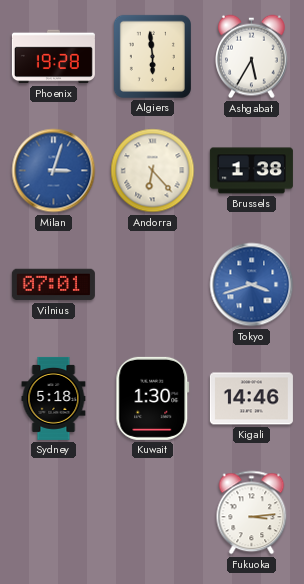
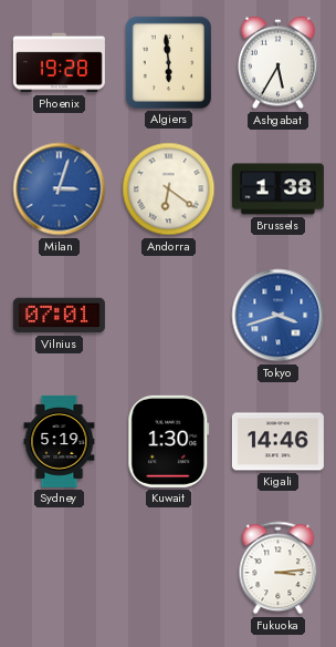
Andorra: 6:23 -> 6:21
Sydney: 5:18 -> 5:19
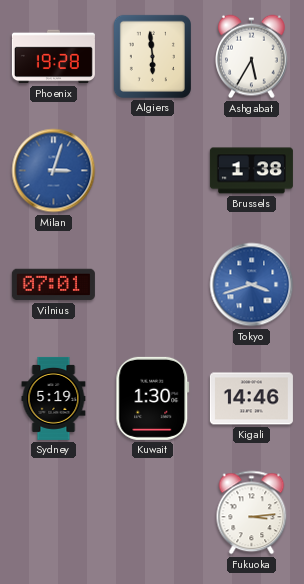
Andorra: 6:21 -> none
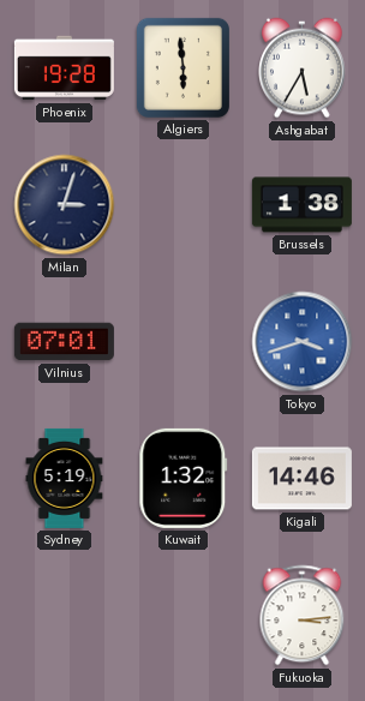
Milan dial: blue -> navy
Kuwait: 1:30 -> 1:32
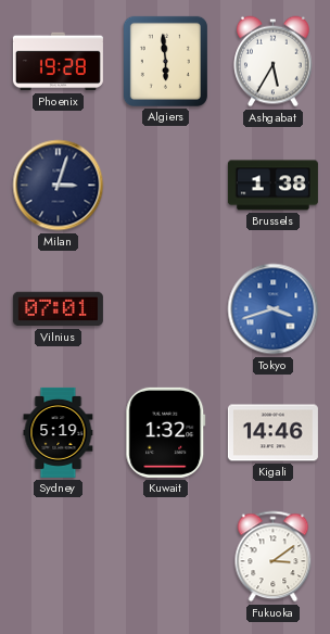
Fukuoka: 3:14 -> 3:09
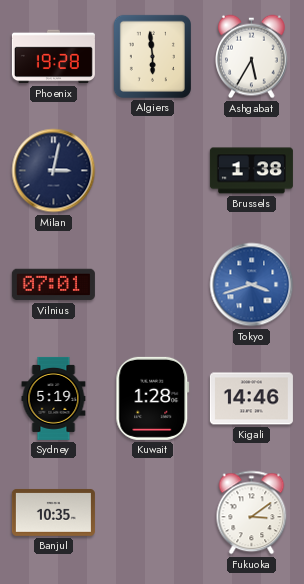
Milan: 3:03 -> 3:02
Kuwait: 1:32 -> 1:28
Banjul: none -> 10:35
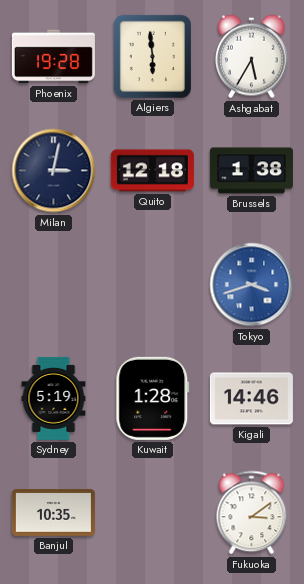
Quito: none -> 12:18
Vilnius: 07:01 -> none
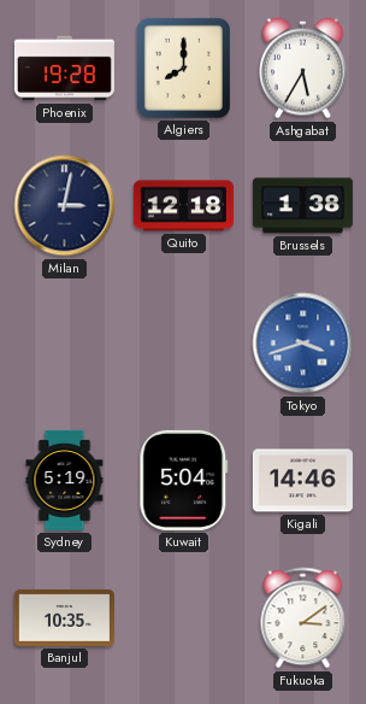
Algiers: 5:59 -> 8:00
Kuwait: 1:28 -> 5:04
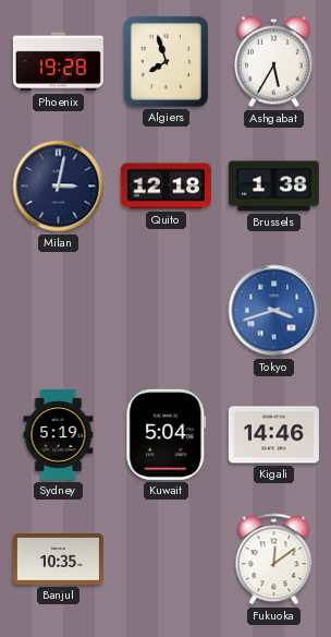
Algiers: 8:00 -> 7:57
Fukuoka: 3:09 -> 12:09
